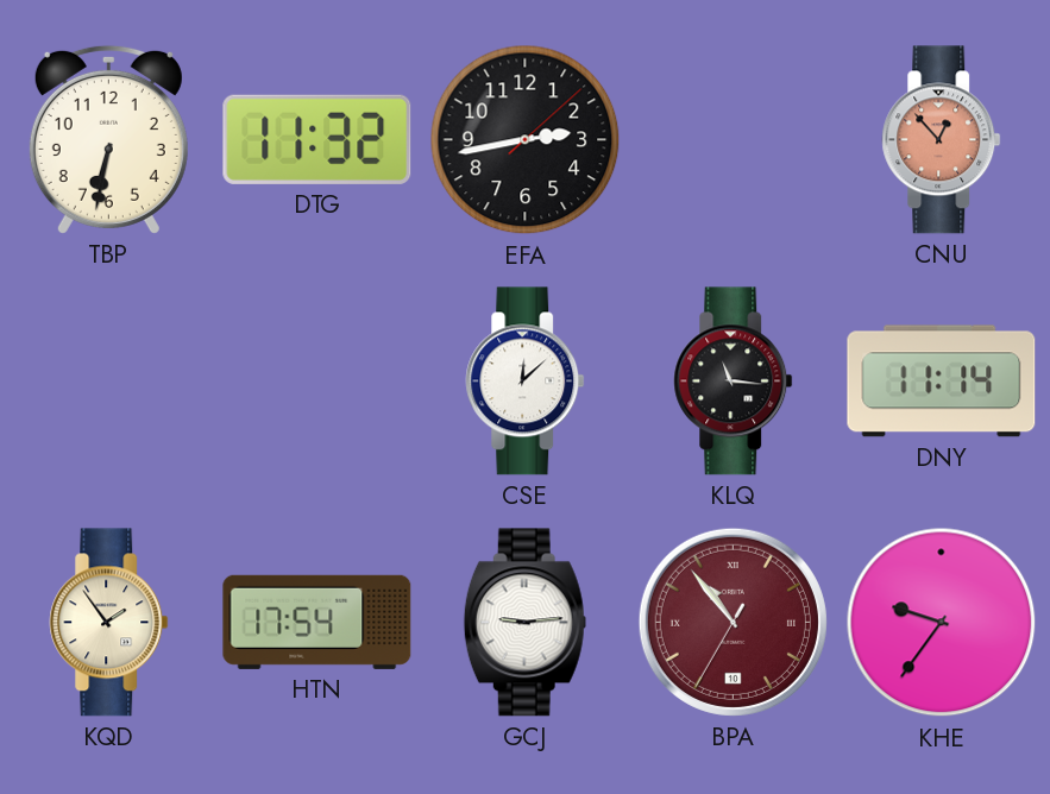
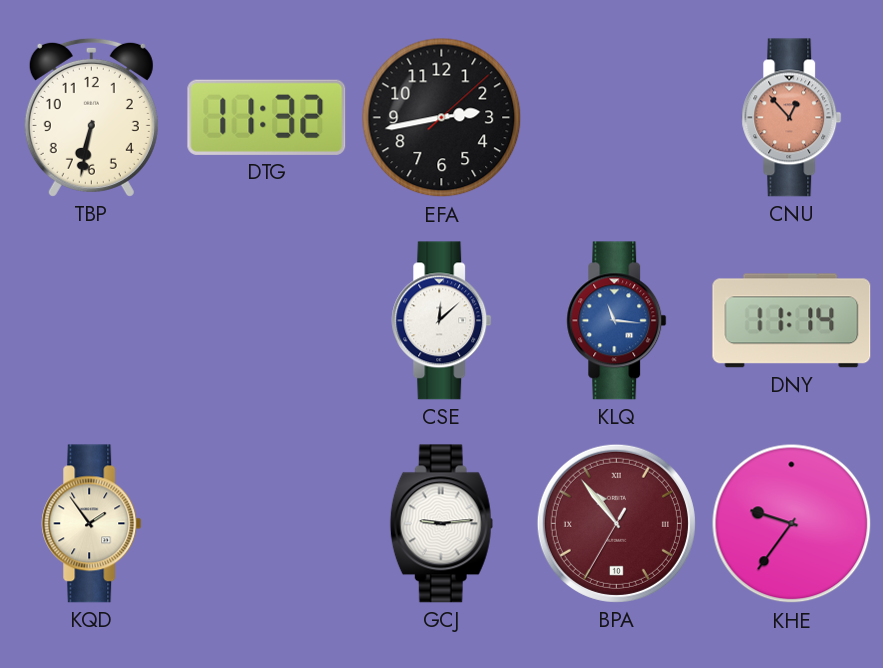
KLQ dial: black -> blue
HTN: 17:54 -> none
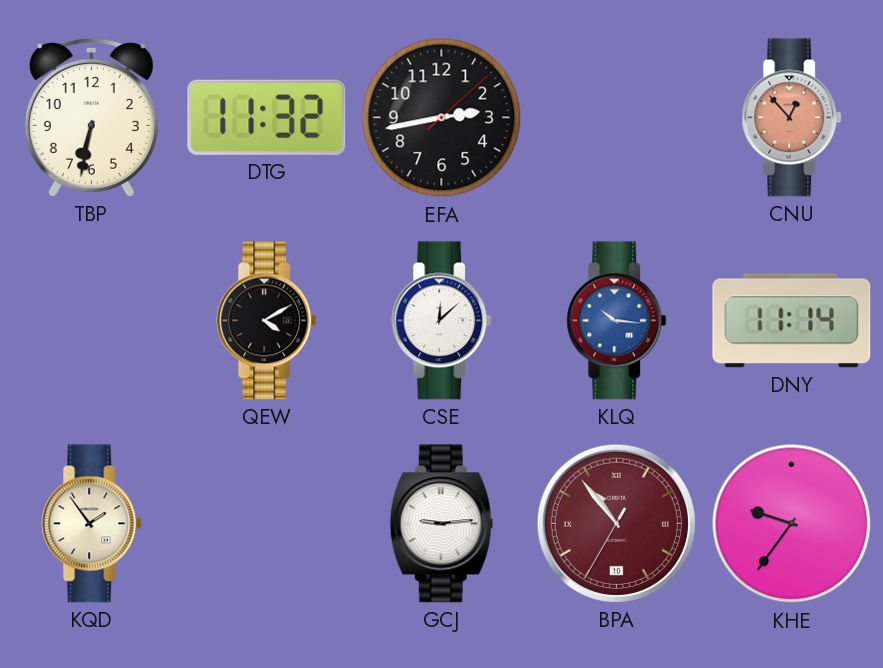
QEW: none -> 4:10
KLQ: 11:16 -> 10:16
